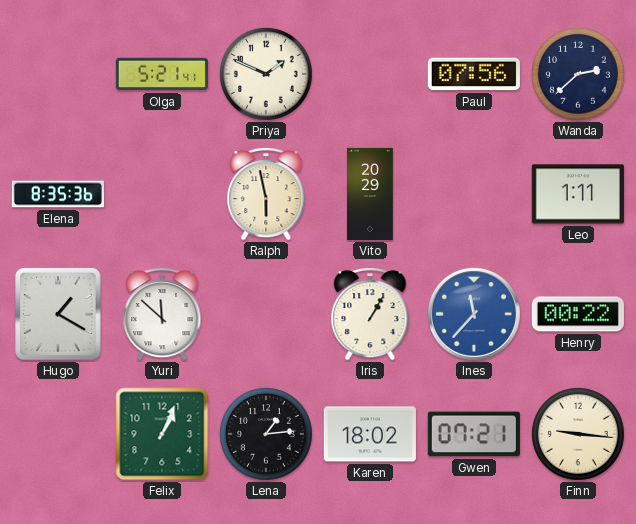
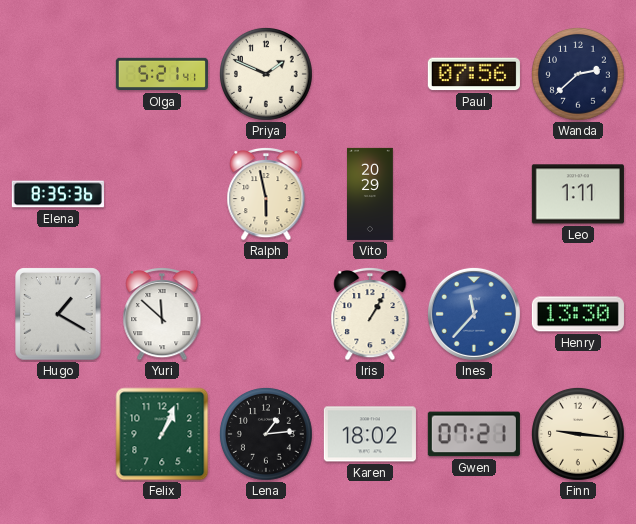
Henry: 00:22 -> 13:30
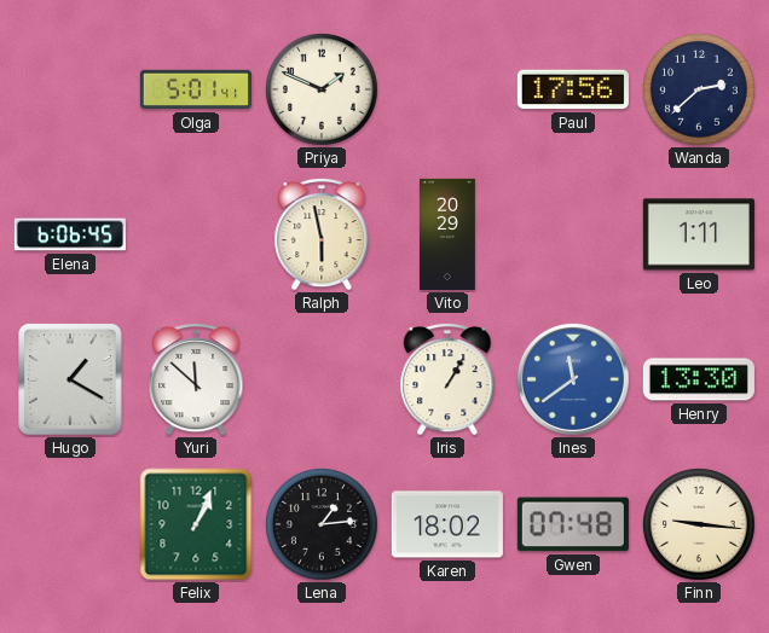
Olga: 5:21 -> 5:01
Paul: 07:56 -> 17:56
Elena: 8:35 -> 6:06
Ines: 11:37 -> 11:39
Gwen: 07:21 -> 07:48
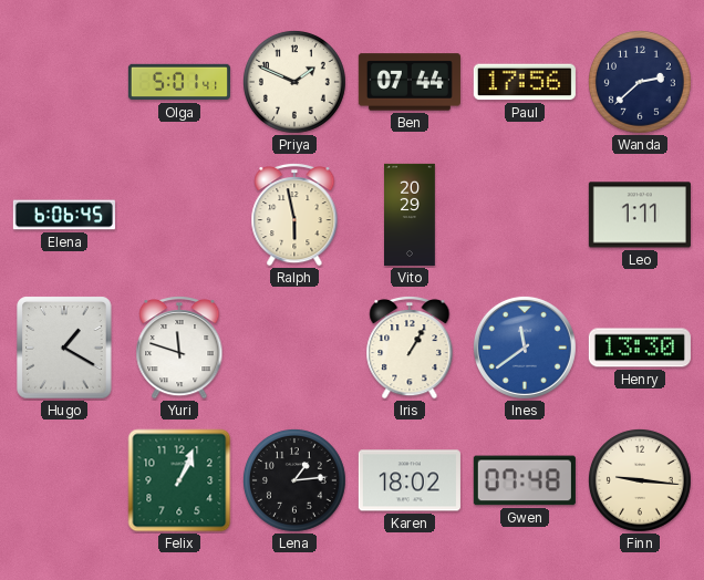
Ben: none -> 07:44
Yuri: 11:52 -> 11:48
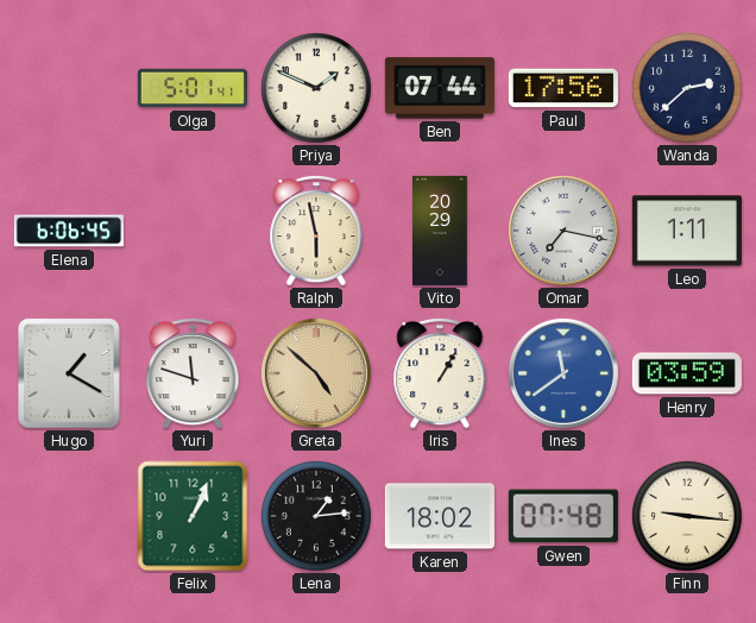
Omar: none -> 7:17
Greta: none -> 4:52
Henry: 13:30 -> 03:59
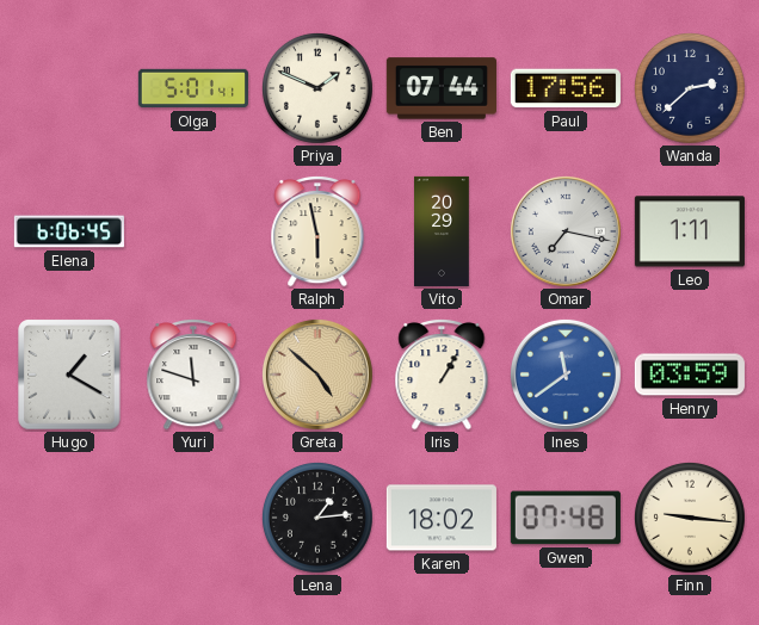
Felix: 1:04 -> none
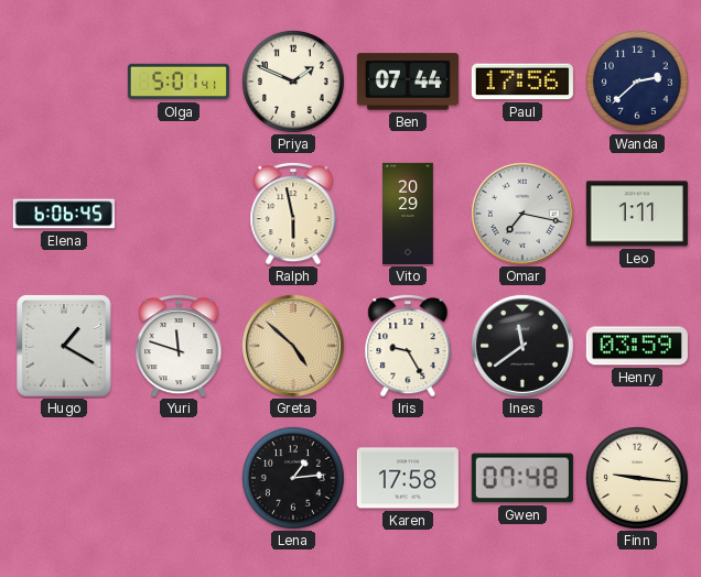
Iris: 1:05 -> 9:25
Ines dial: blue -> black
Karen: 18:02 -> 17:58
